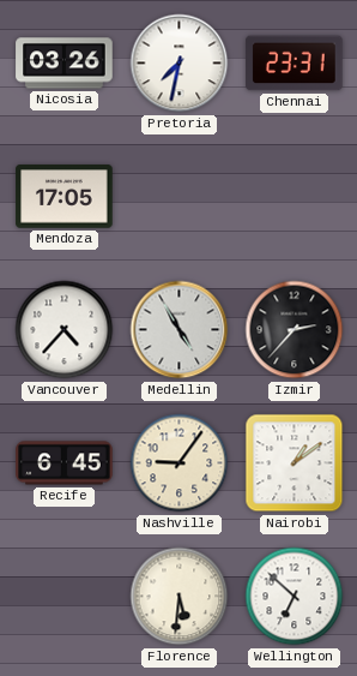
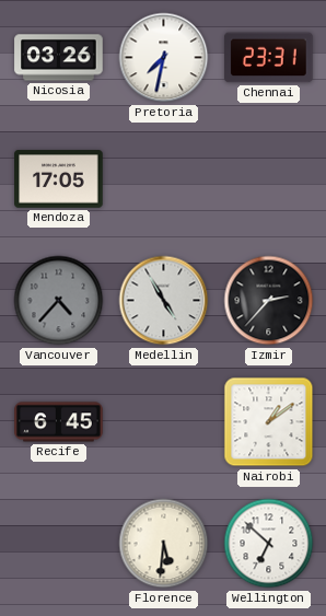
Vancouver dial: white -> grey
Nashville: 9:06 -> none
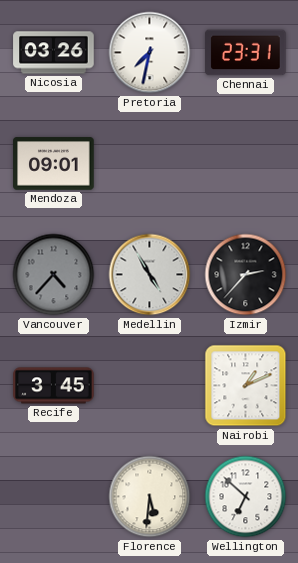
Mendoza: 17:05 -> 09:01
Recife: 6:45 -> 3:45
Nairobi: 1:09 -> 1:11
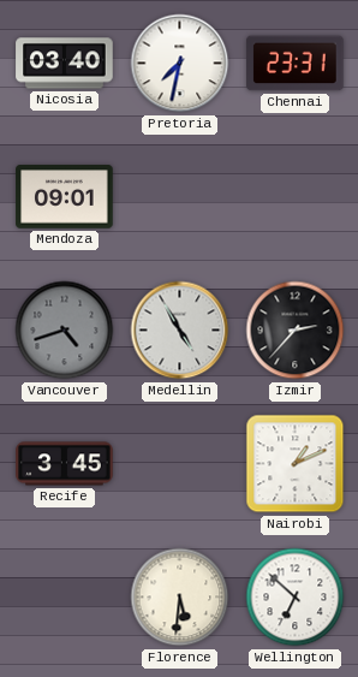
Nicosia: 03:26 -> 03:40
Vancouver: 4:37 -> 4:42
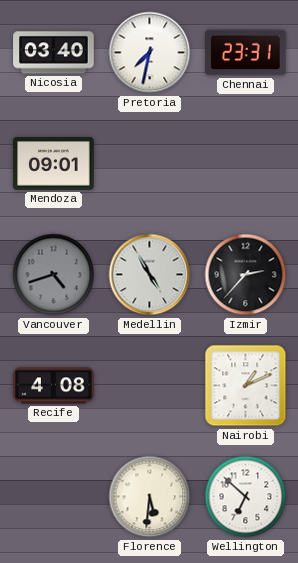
Recife: 3:45 -> 4:08
